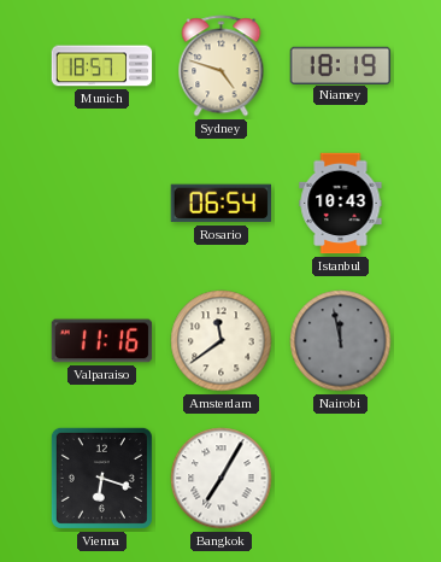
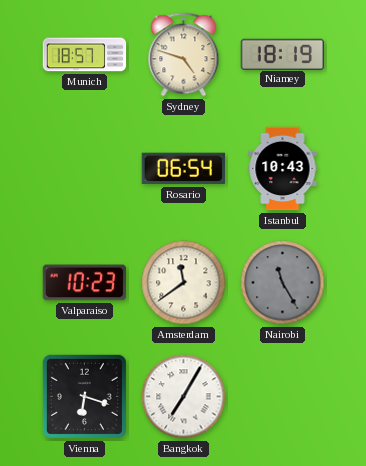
Valparaiso: 11:16 -> 10:23
Nairobi: 11:58 -> 11:25
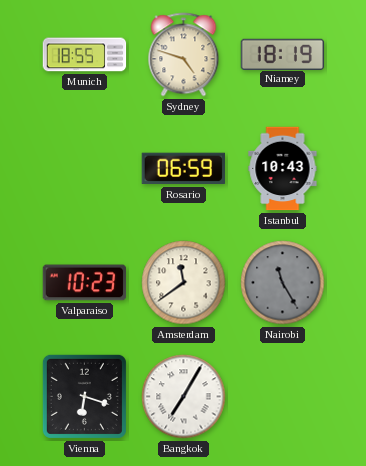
Munich: 18:57 -> 18:55
Rosario: 06:54 -> 06:59
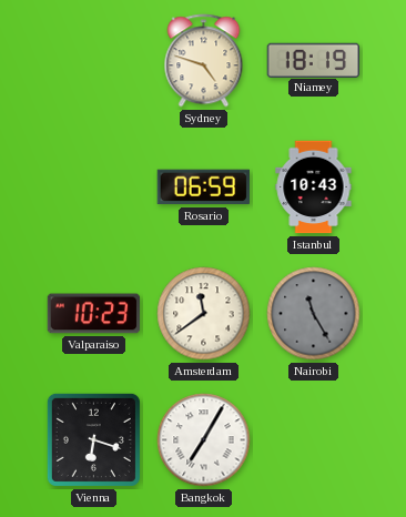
Munich: 18:55 -> none
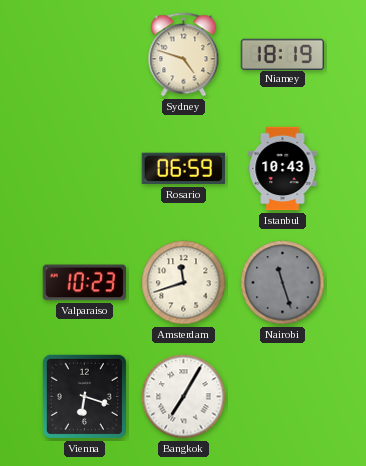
Amsterdam: 11:39 -> 11:42
Nairobi: 11:25 -> 11:27
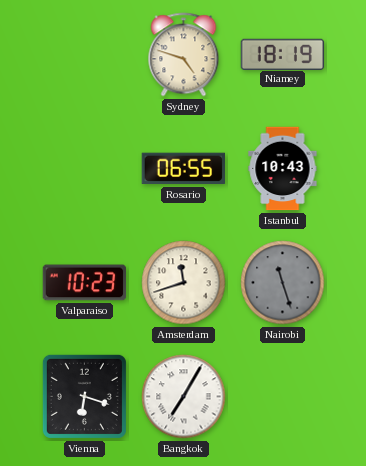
Rosario: 06:59 -> 06:55
